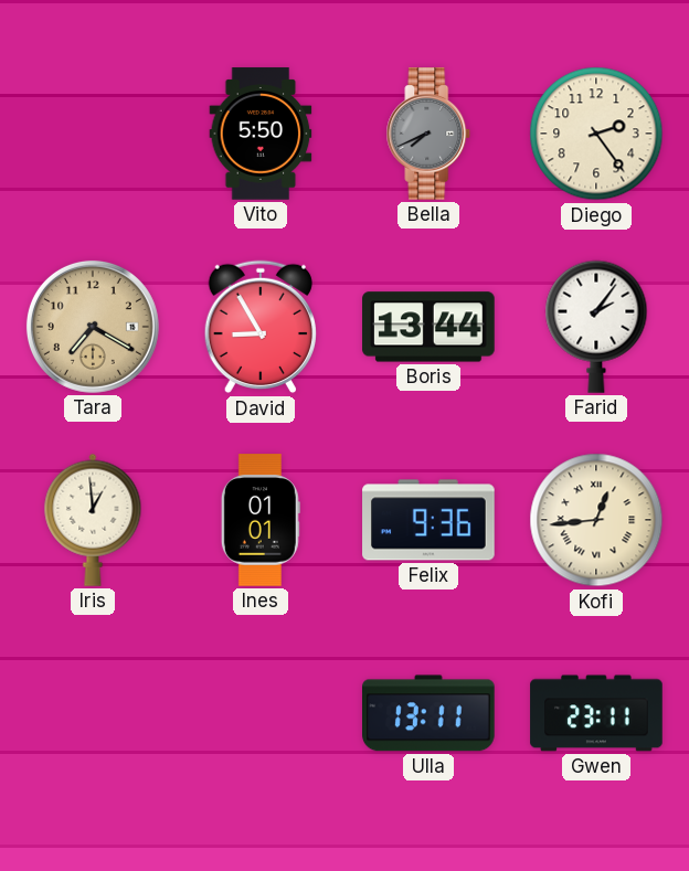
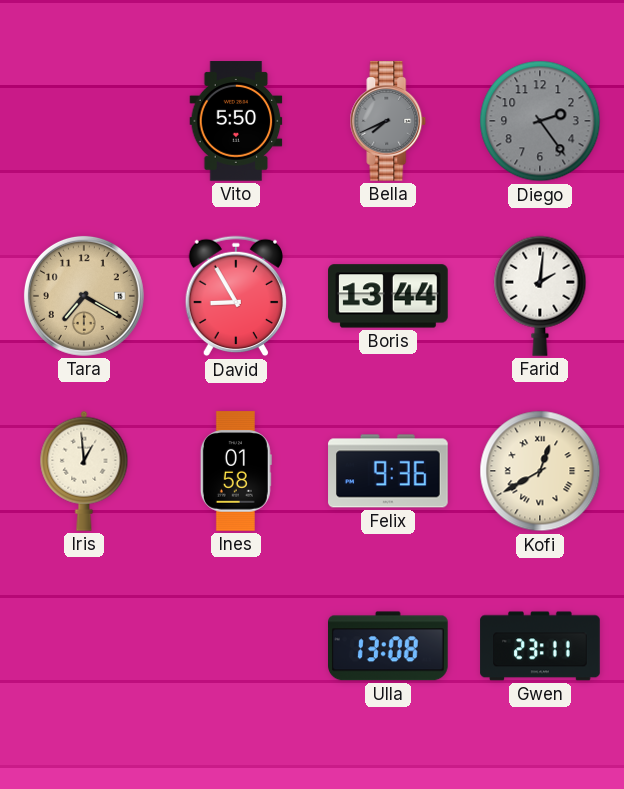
Diego dial: cream -> grey
Farid: 2:06 -> 2:01
Ines: 01:01 -> 01:58
Kofi: 12:44 -> 12:40
Ulla: 13:11 -> 13:08
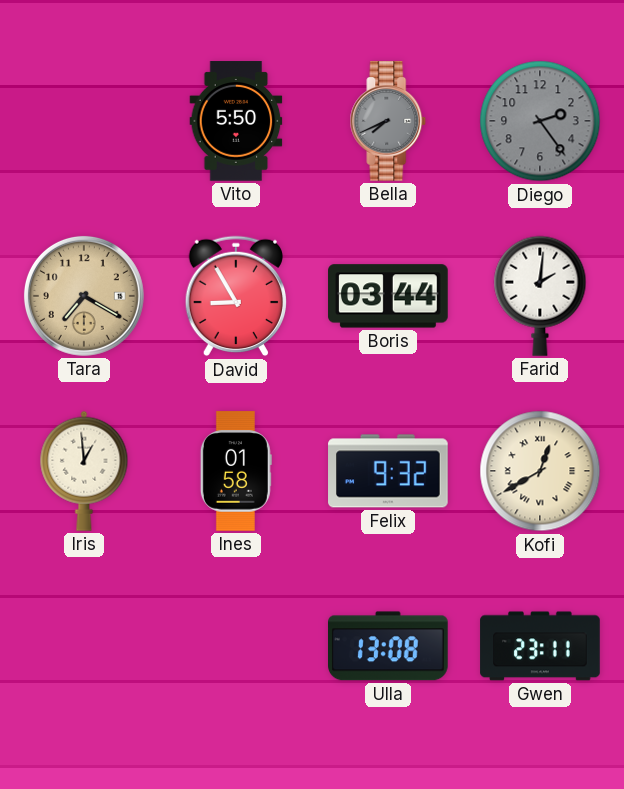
Boris: 13:44 -> 03:44
Felix: 9:36 -> 9:32
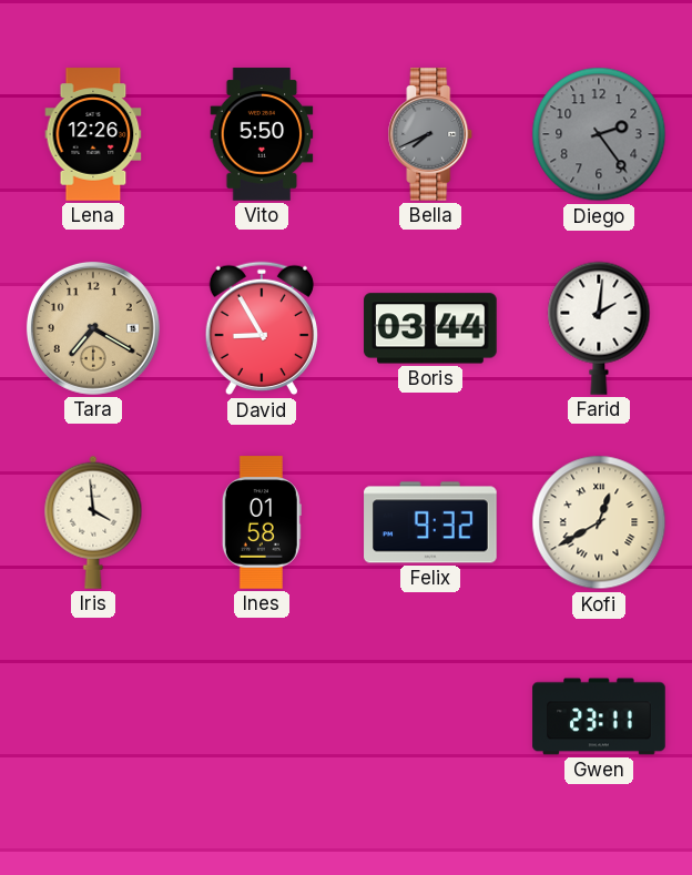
Lena: none -> 12:26
Iris: 12:59 -> 3:59
Ulla: 13:08 -> none
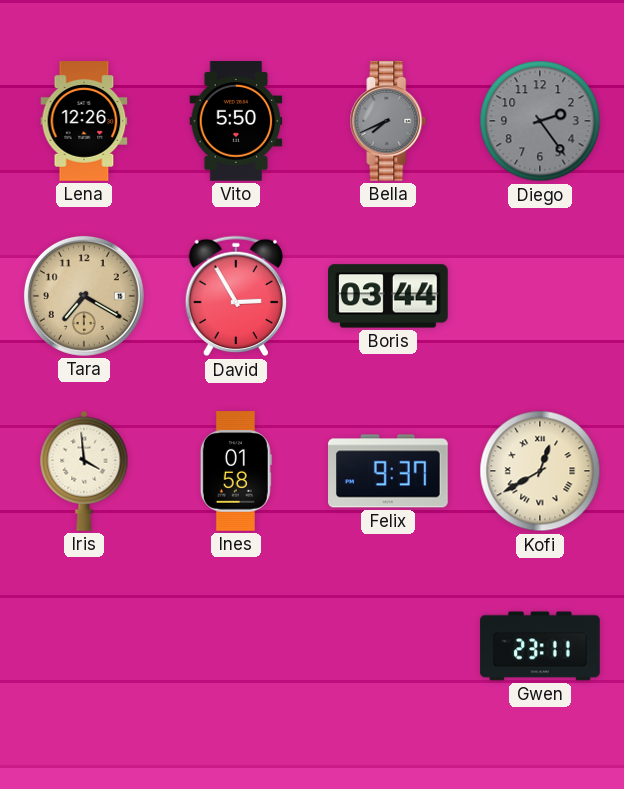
David: 8:55 -> 2:55
Farid: 2:01 -> none
Felix: 9:32 -> 9:37
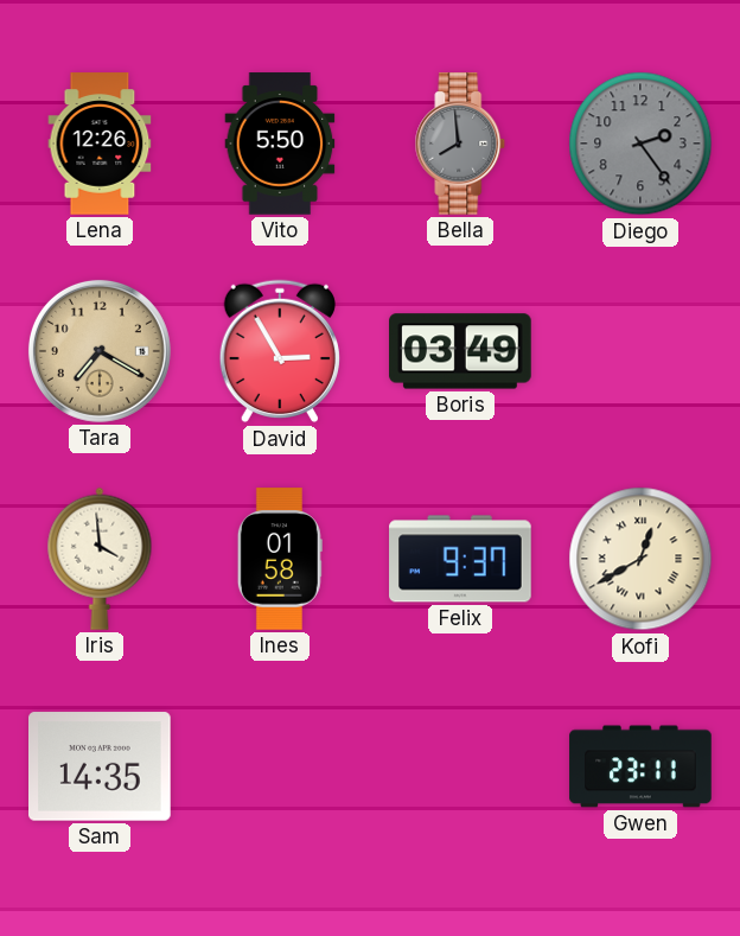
Bella: 7:41 -> 7:59
Boris: 03:44 -> 03:49
Sam: none -> 14:35
